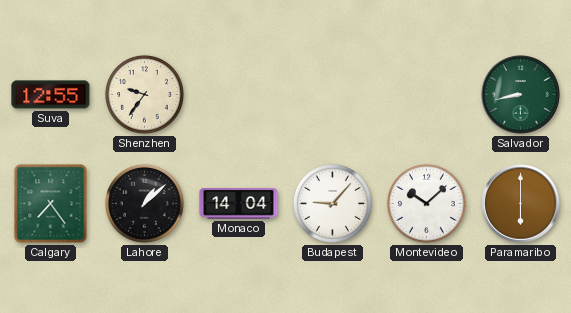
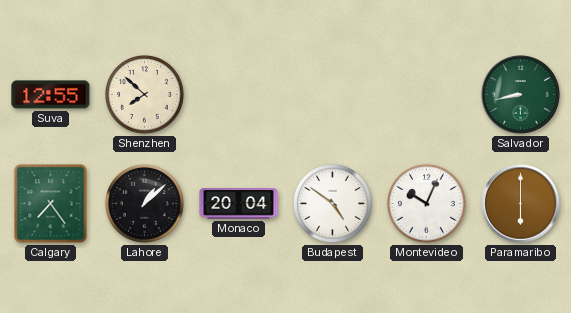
Shenzhen: 9:36 -> 7:52
Monaco: 14:04 -> 20:04
Budapest: 9:07 -> 4:51
Montevideo: 10:08 -> 10:04
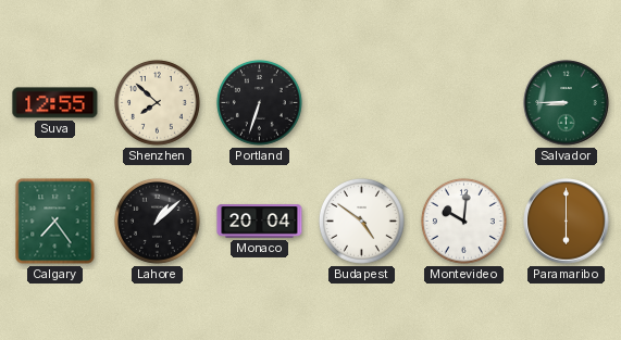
Portland: none -> 6:33
Salvador: 8:43 -> 8:45
Montevideo: 10:04 -> 10:01
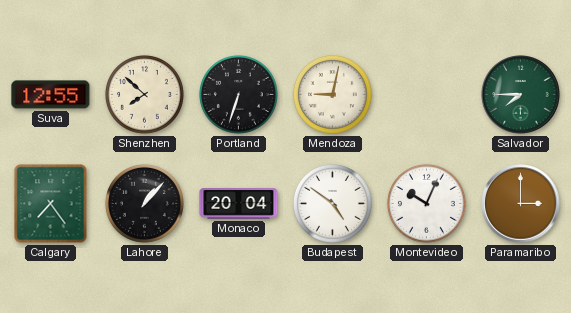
Mendoza: none -> 9:02
Salvador: 8:45 -> 7:45
Lahore: 1:08 -> 1:07
Montevideo: 10:01 -> 10:04
Paramaribo: 6:00 -> 3:00
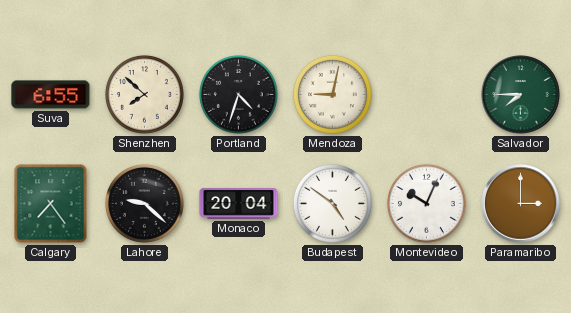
Suva: 12:55 -> 6:55
Portland: 6:33 -> 4:33
Lahore: 1:07 -> 9:22
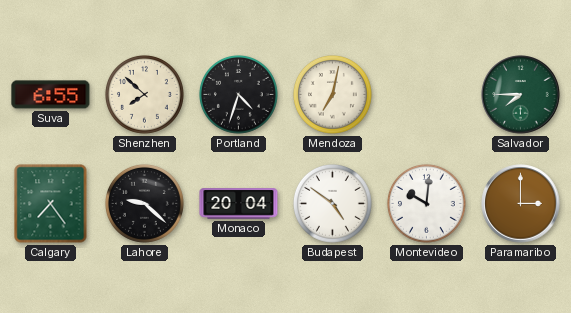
Mendoza: 9:02 -> 7:02
Montevideo: 10:04 -> 10:01
